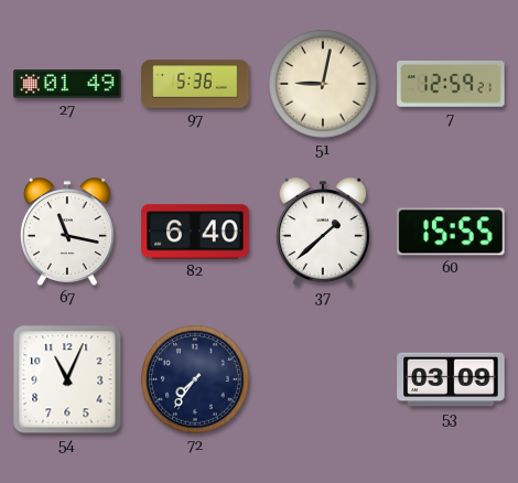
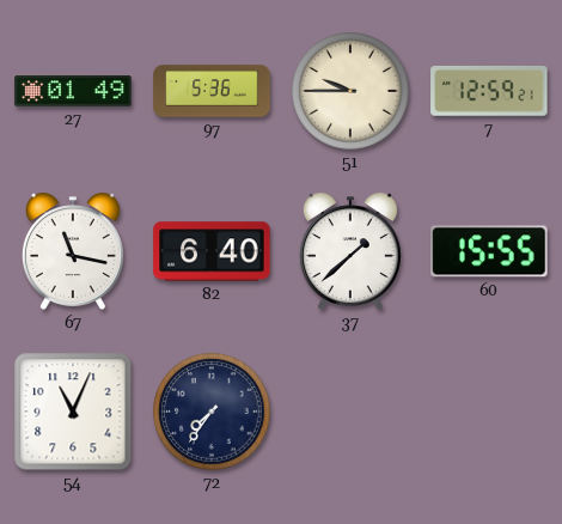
51: 9:02 -> 9:45
53: 03:09 -> none
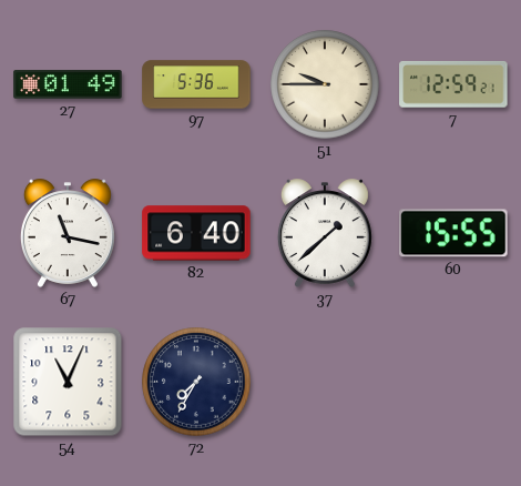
72: 7:36 -> 7:35
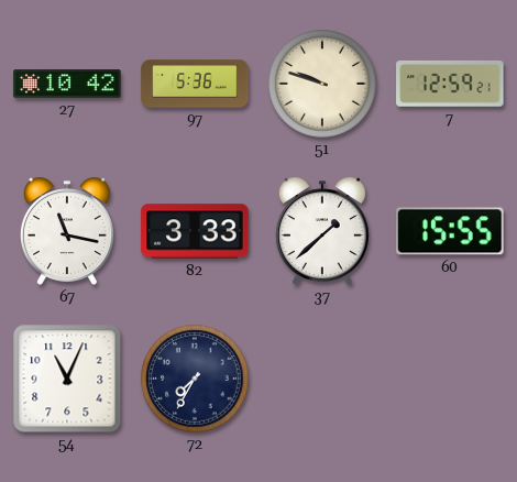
27: 01:49 -> 10:42
51: 9:45 -> 9:48
82: 6:40 -> 3:33
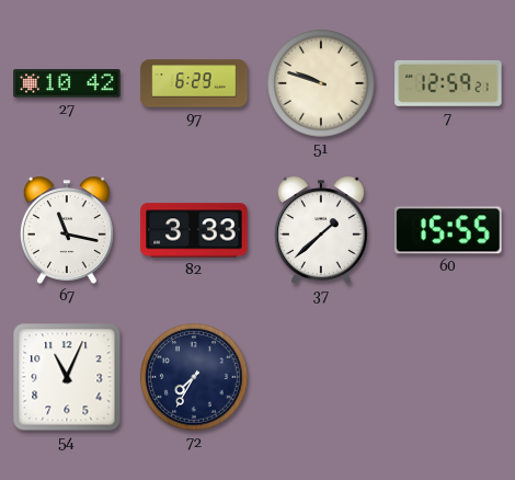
97: 5:36 -> 6:29
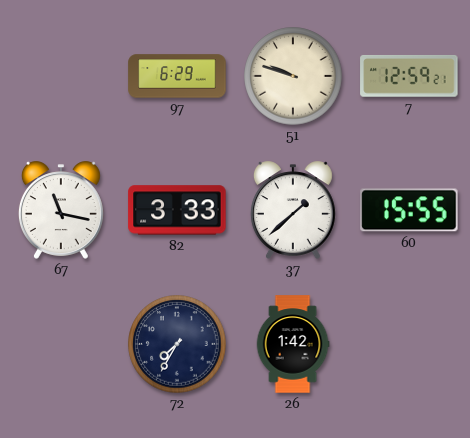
27: 10:42 -> none
54: 11:04 -> none
26: none -> 1:42
